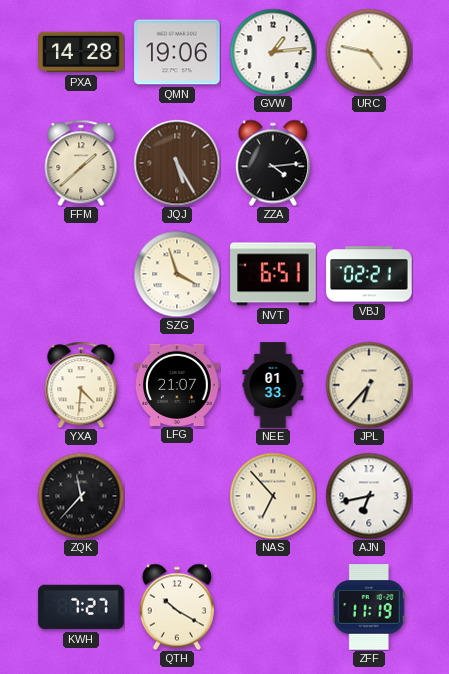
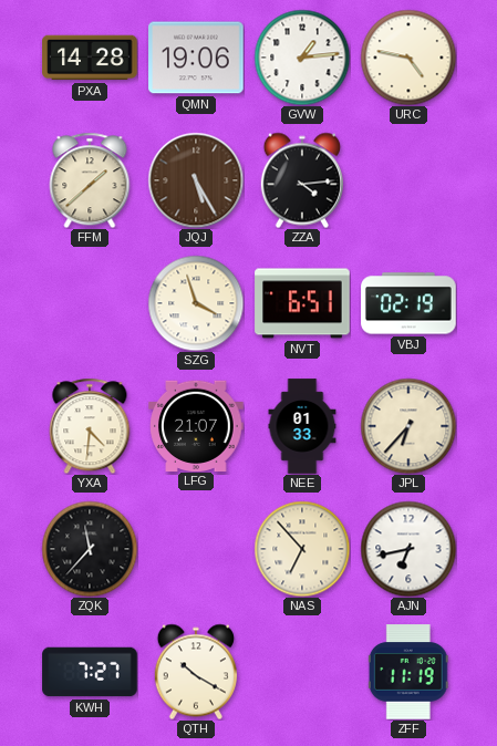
VBJ: 02:21 -> 02:19
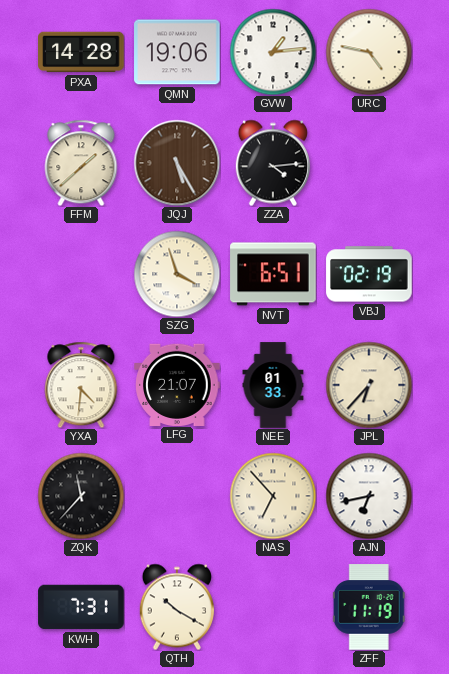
KWH: 7:27 -> 7:31
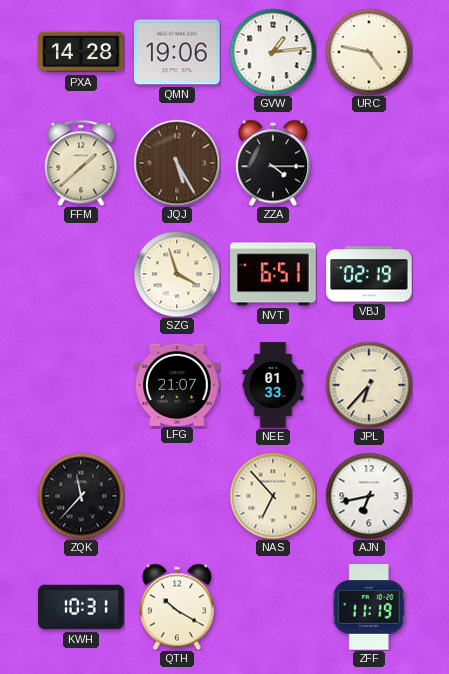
ZZA: 4:14 -> 4:15
YXA: 4:31 -> none
KWH: 7:31 -> 10:31
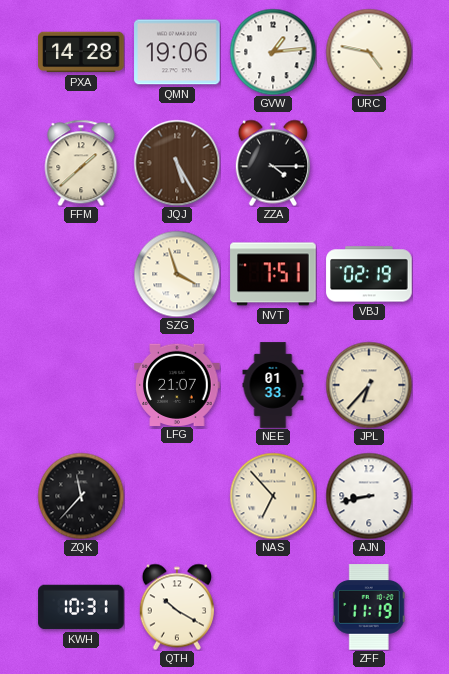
NVT: 6:51 -> 7:51
AJN: 6:43 -> 8:43
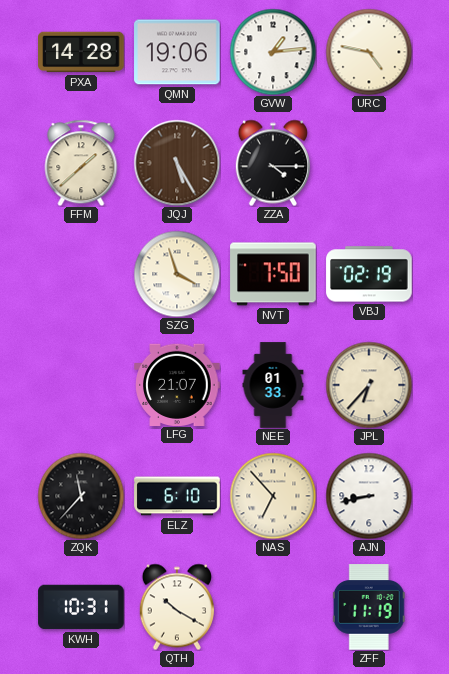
NVT: 7:51 -> 7:50
ELZ: none -> 6:10
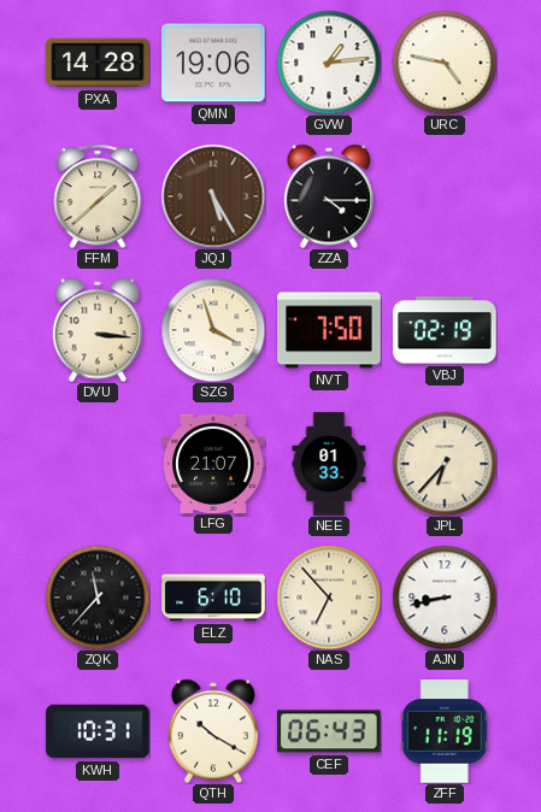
DVU: none -> 3:16
CEF: none -> 06:43
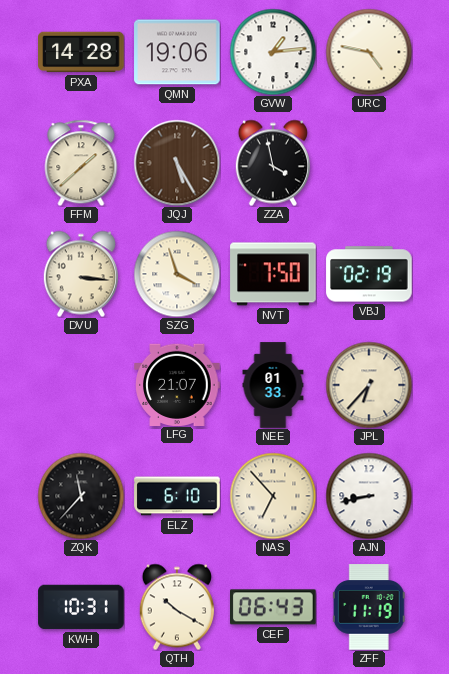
ZZA: 4:15 -> 3:58
